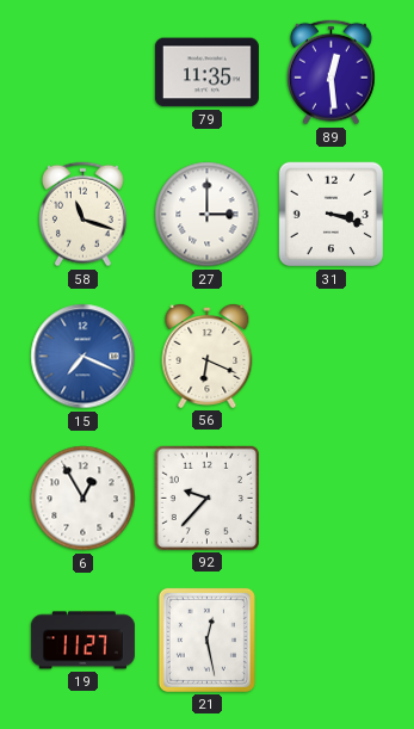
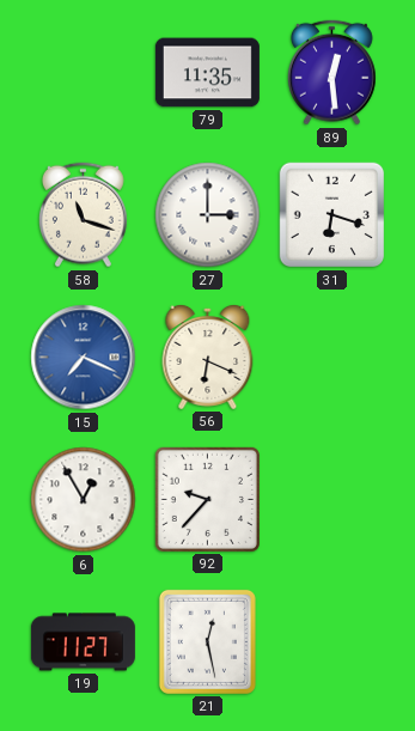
31: 3:18 -> 6:18
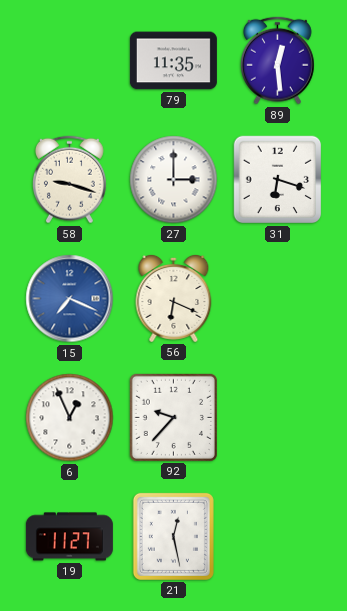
58: 11:18 -> 9:18
6: 12:55 -> 12:56
